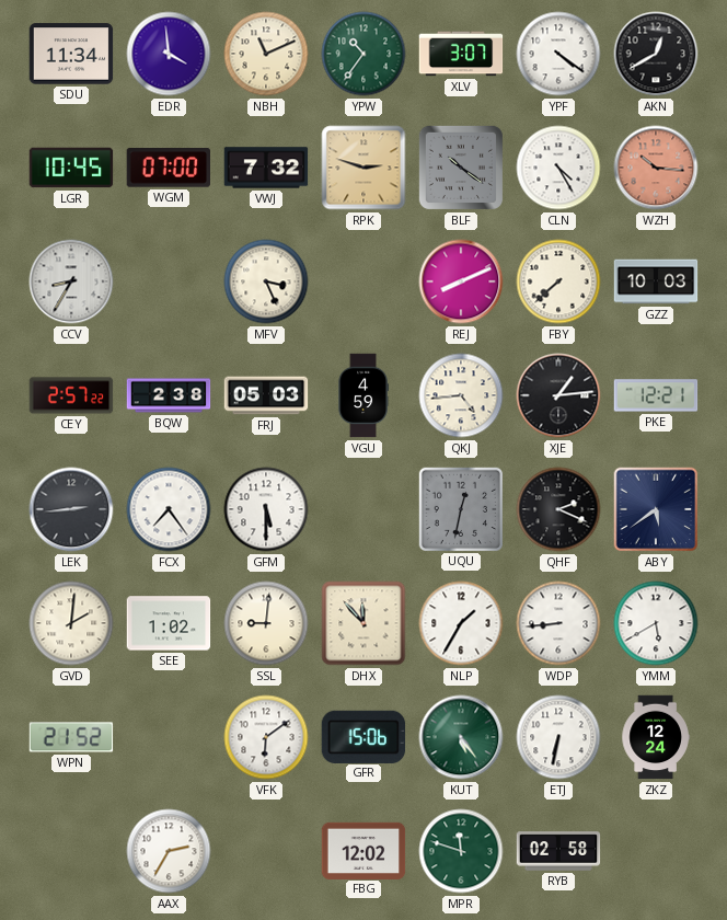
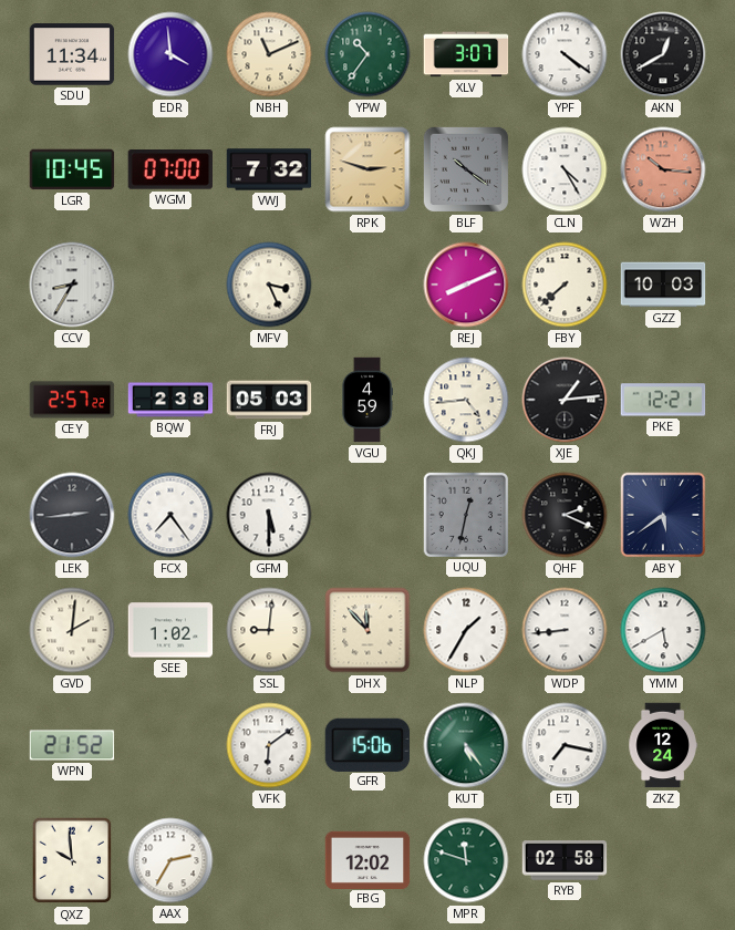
ETJ: 6:32 -> 7:17
QXZ: none -> 9:59
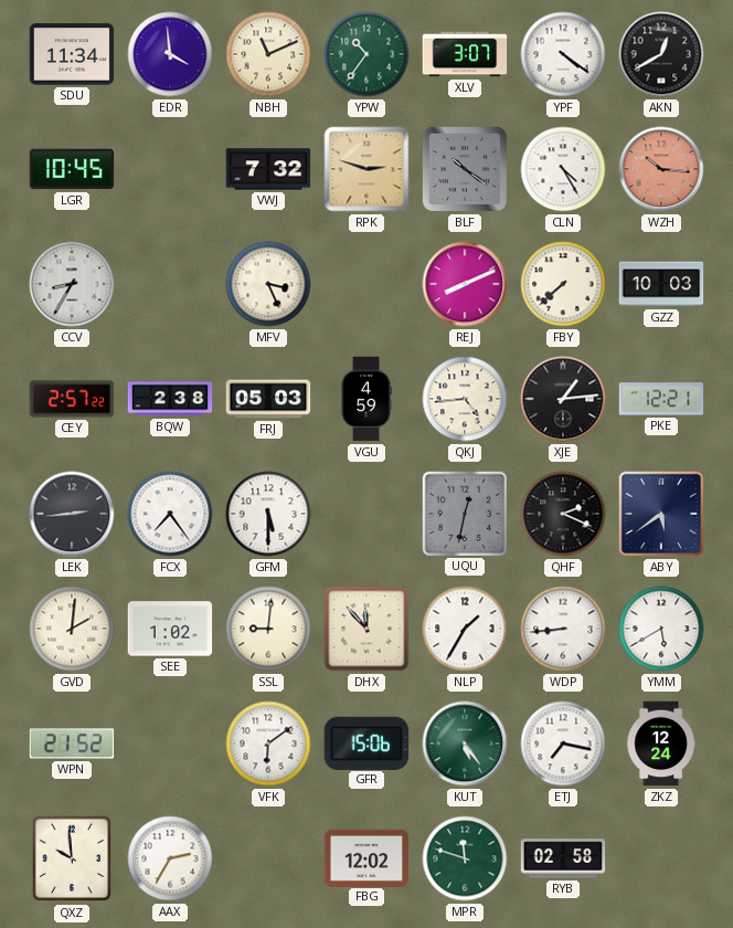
WGM: 07:00 -> none
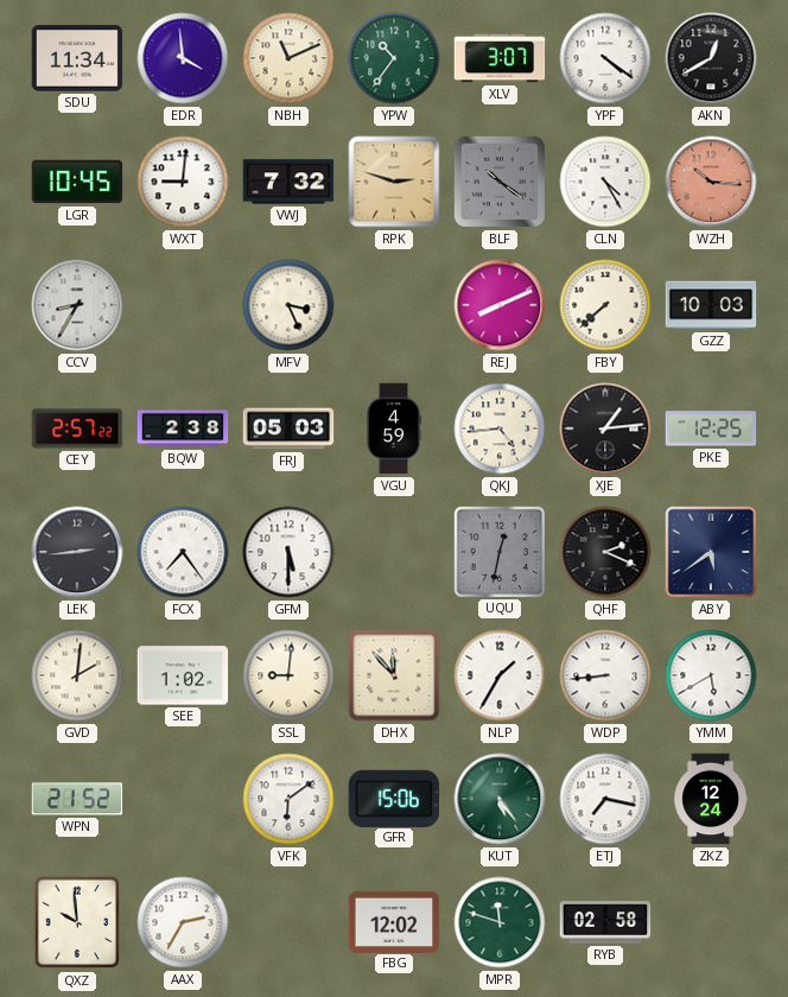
WXT: none -> 9:01
PKE: 12:21 -> 12:25
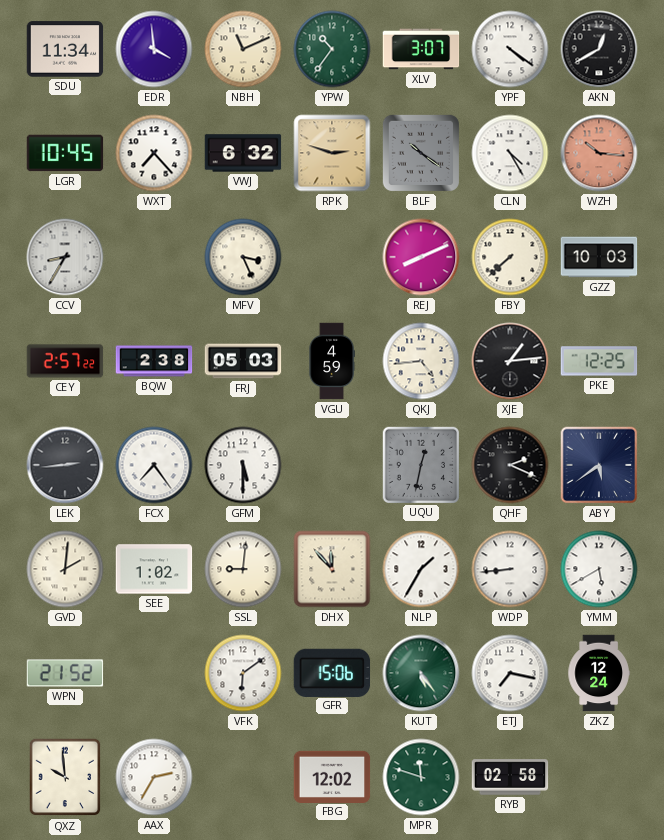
WXT: 9:01 -> 7:23
VWJ: 7:32 -> 6:32
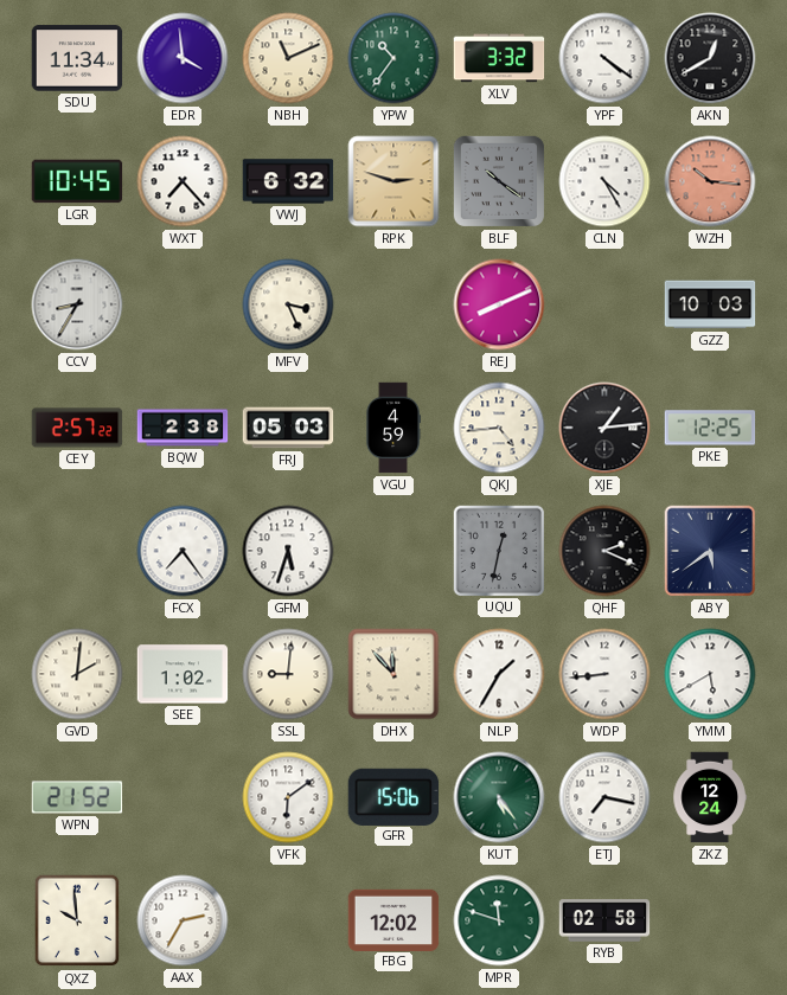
XLV: 3:07 -> 3:32
FBY: 7:38 -> none
LEK: 2:44 -> none
GFM: 5:30 -> 5:33
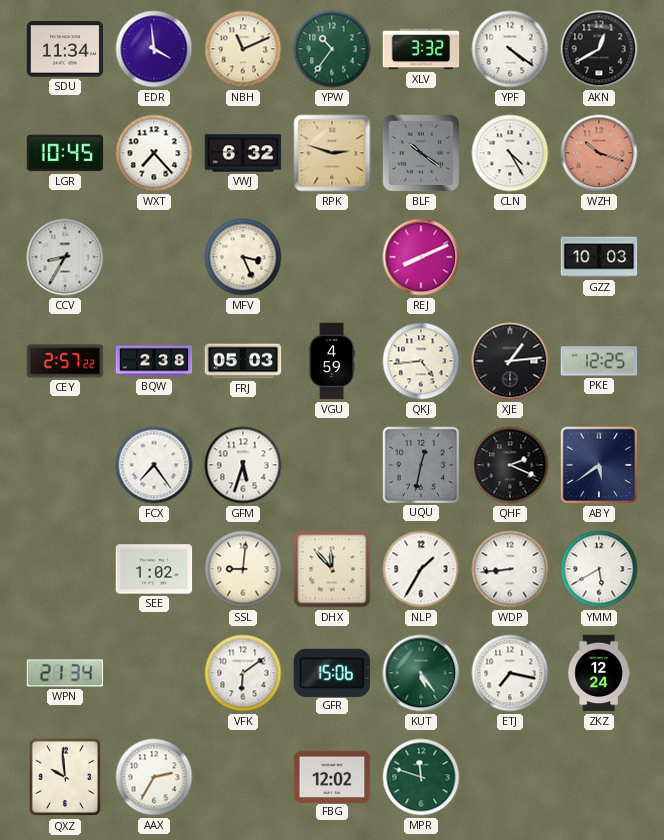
WZH: 10:16 -> 10:18
GVD: 2:01 -> none
WPN: 21:52 -> 21:34
RYB: 02:58 -> none
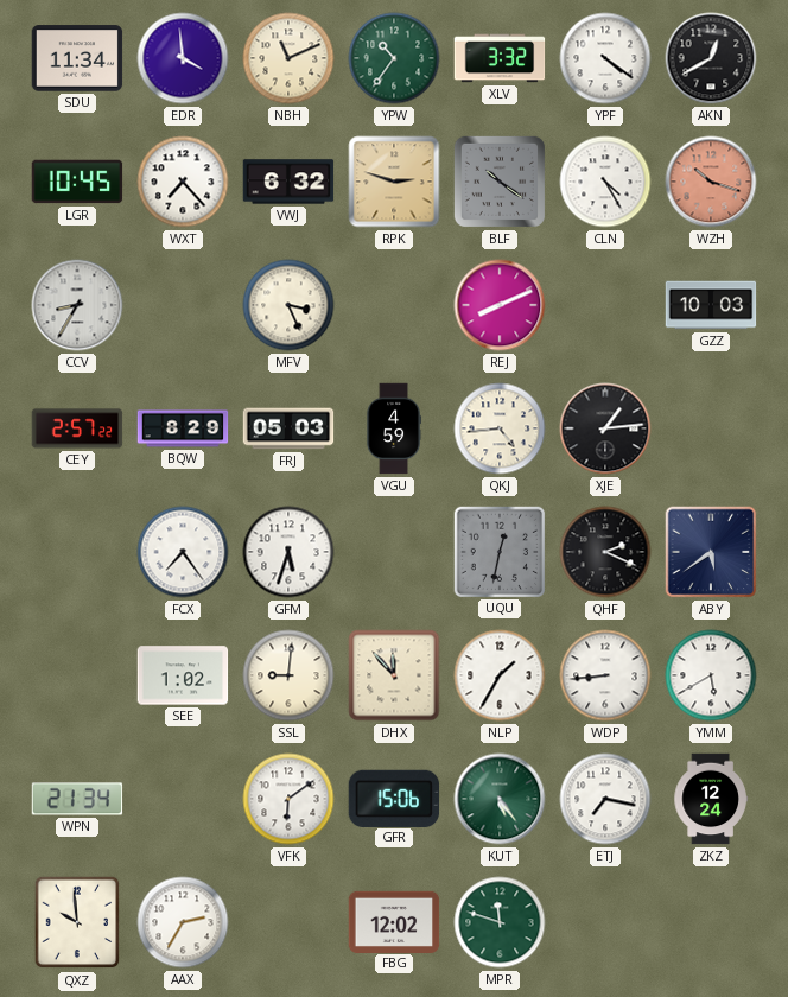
BQW: 2:38 -> 8:29
PKE: 12:25 -> none
